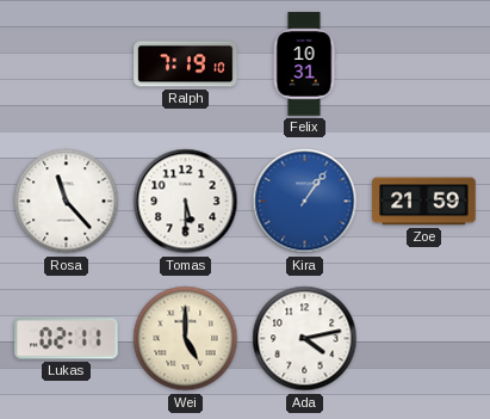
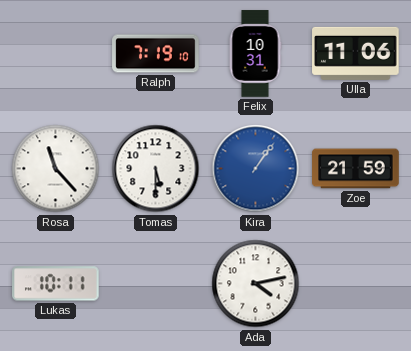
Ulla: none -> 11:06
Lukas: 02:11 -> 10:11
Wei: 5:00 -> none
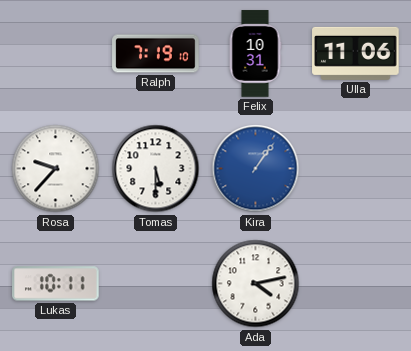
Rosa: 11:23 -> 9:37
Zoe: 21:59 -> none
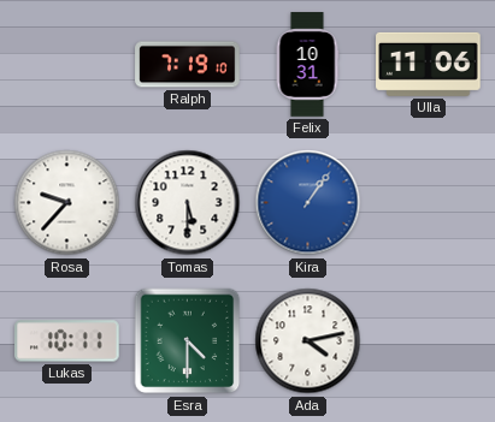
Esra: none -> 4:30
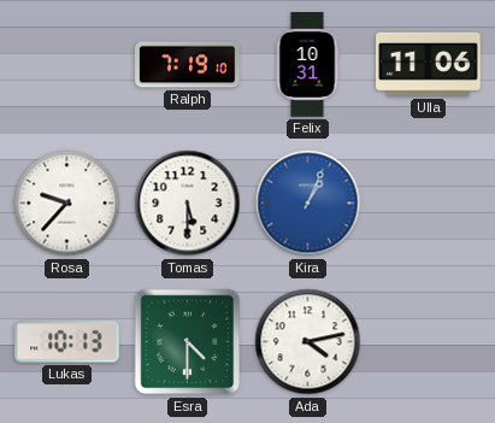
Kira: 1:06 -> 1:04
Lukas: 10:11 -> 10:13
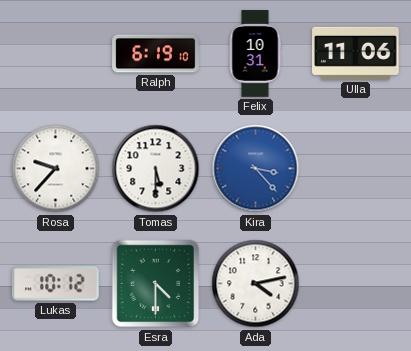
Ralph: 7:19 -> 6:19
Kira: 1:04 -> 3:23
Lukas: 10:13 -> 10:12
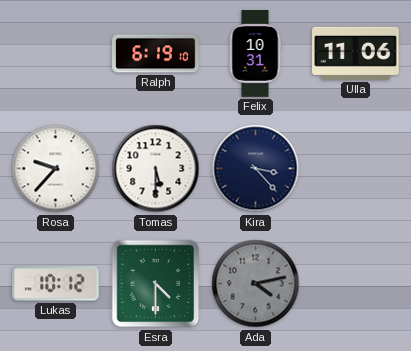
Kira dial: blue -> navy
Ada dial: white -> grey
